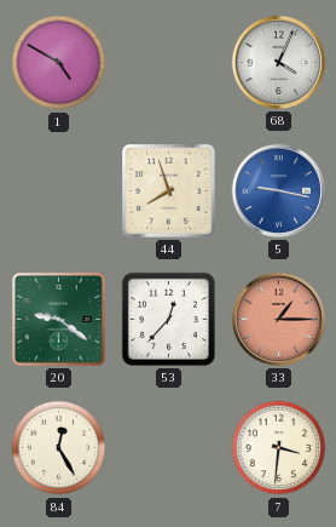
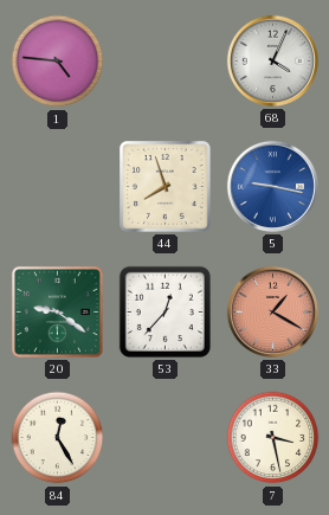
1: 4:50 -> 4:46
33: 1:15 -> 1:20
7: 3:31 -> 3:28
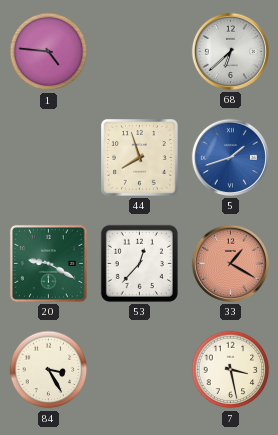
68: 4:04 -> 6:38
5: 9:17 -> 1:42
20: 9:21 -> 9:20
84: 12:25 -> 3:25
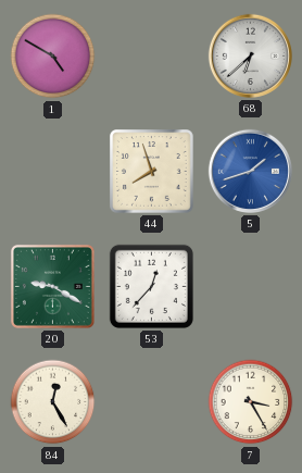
1: 4:46 -> 4:50
33: 1:20 -> none
84: 3:25 -> 12:25
7: 3:28 -> 3:25
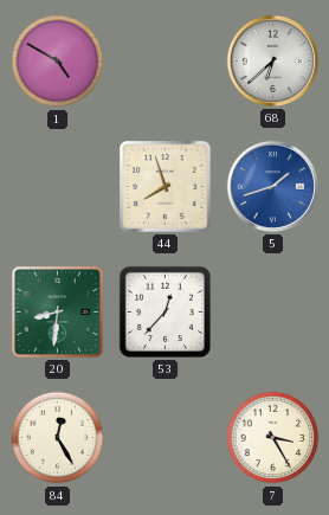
20: 9:20 -> 8:31
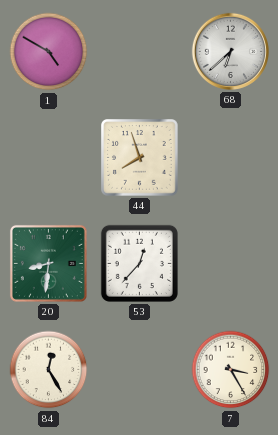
5: 1:42 -> none
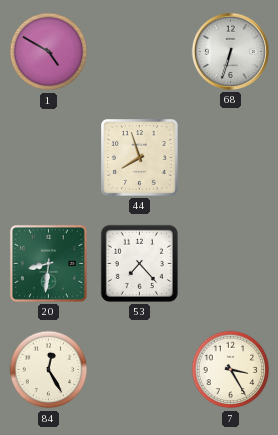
68: 6:38 -> 6:33
53: 12:37 -> 7:23
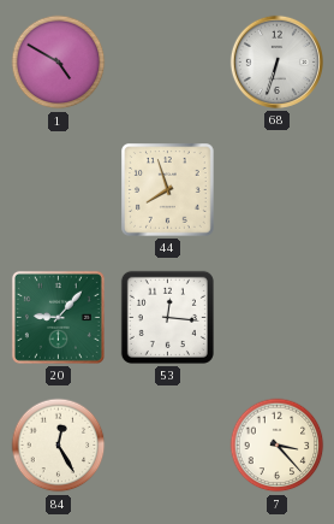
20: 8:31 -> 9:07
53: 7:23 -> 12:16
7: 3:25 -> 3:23
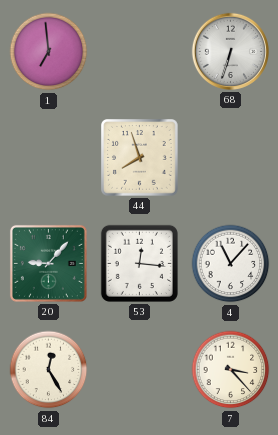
1: 4:50 -> 6:59
4: none -> 11:07
